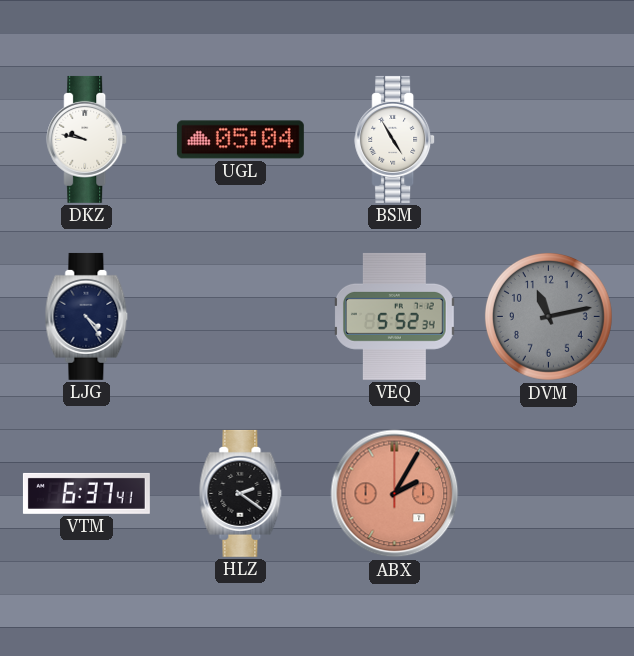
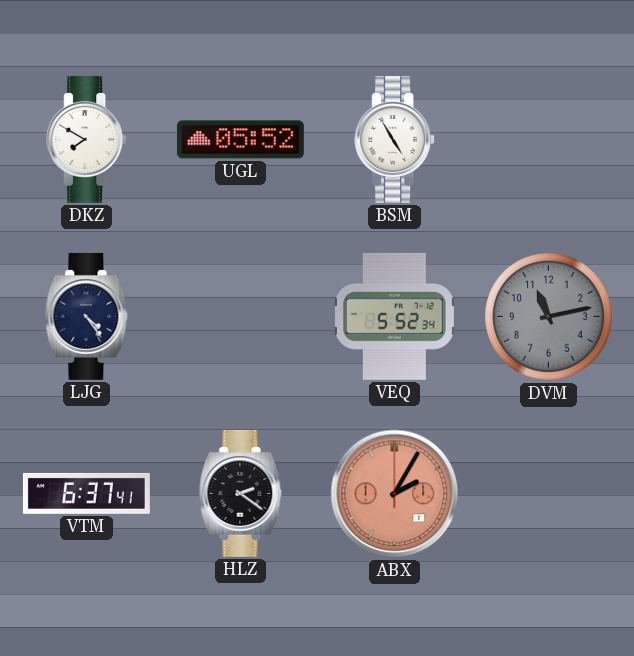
DKZ: 9:47 -> 7:50
UGL: 05:04 -> 05:52
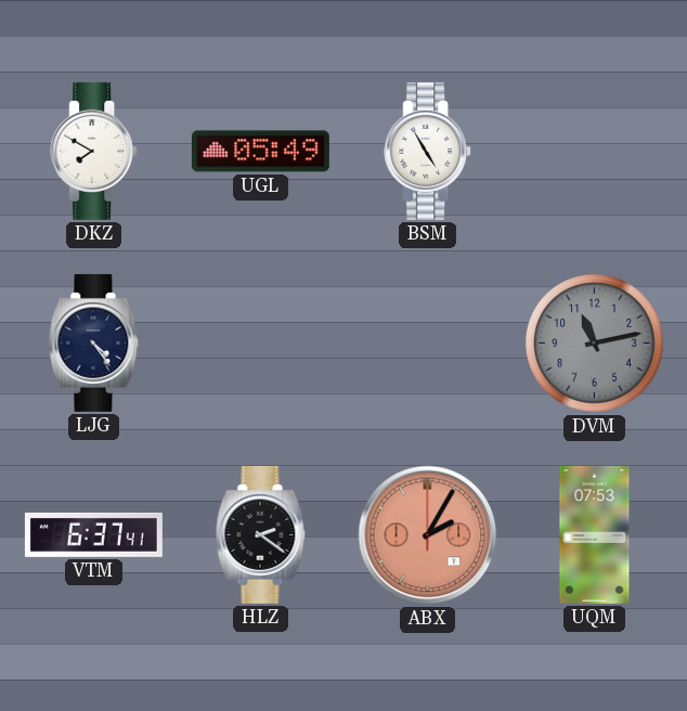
UGL: 05:52 -> 05:49
VEQ: 5:52 -> none
UQM: none -> 07:53
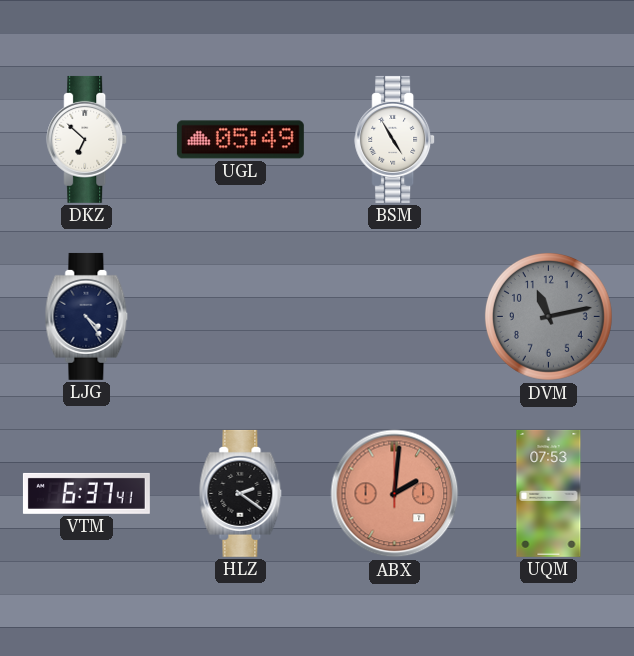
DKZ: 7:50 -> 6:52
ABX: 2:05 -> 2:01
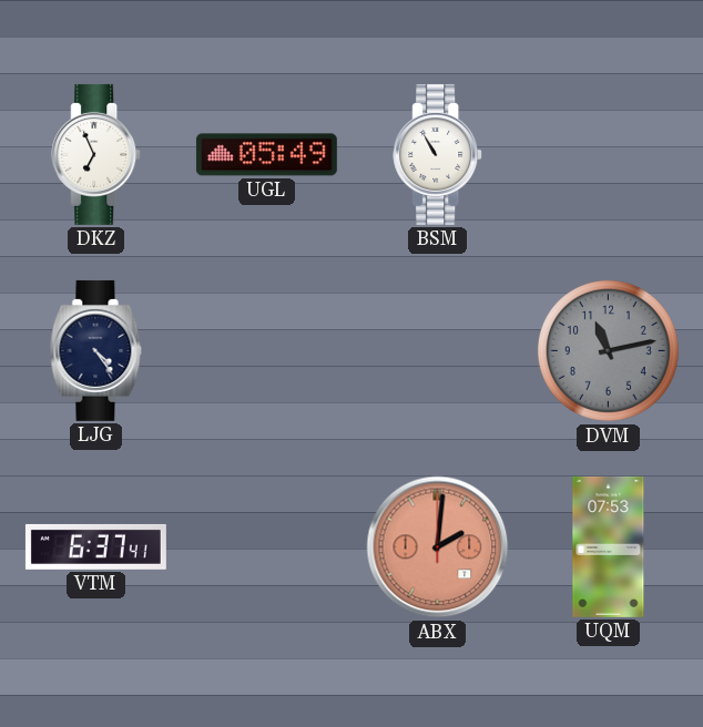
DKZ: 6:52 -> 6:56
BSM: 4:55 -> 10:55
HLZ: 2:21 -> none
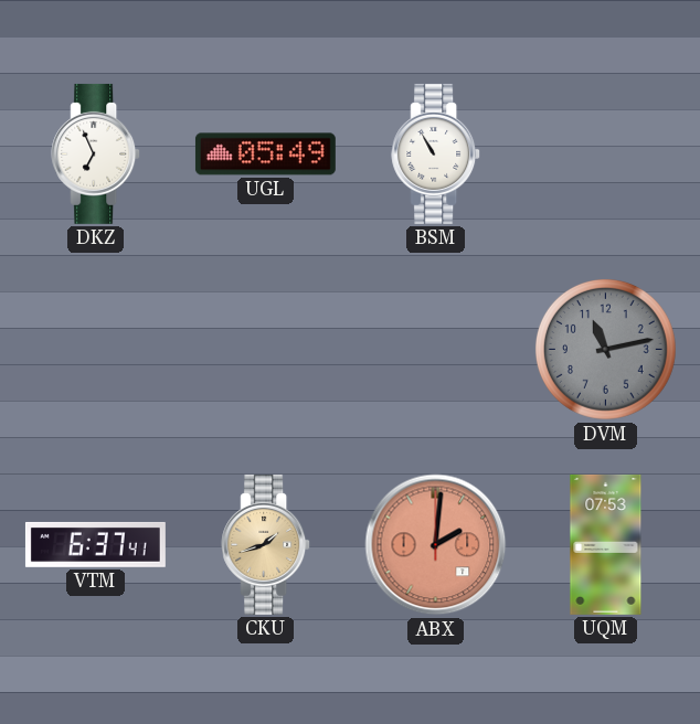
LJG: 4:24 -> none
CKU: none -> 1:42
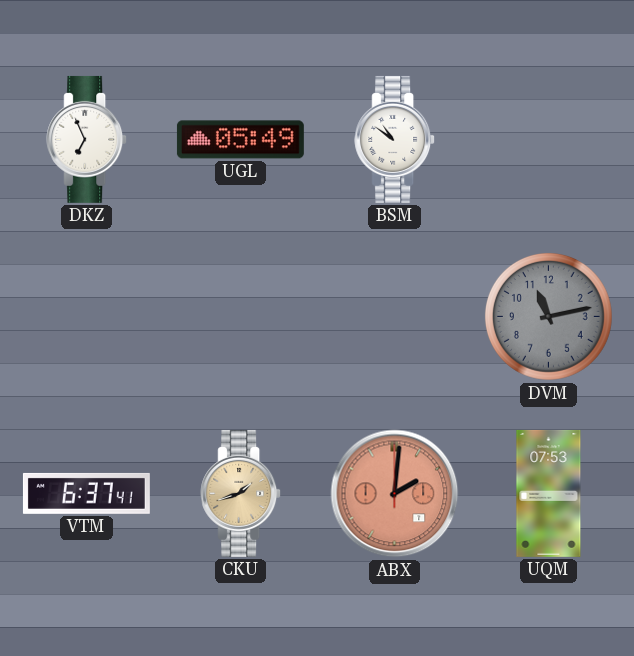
BSM: 10:55 -> 10:51
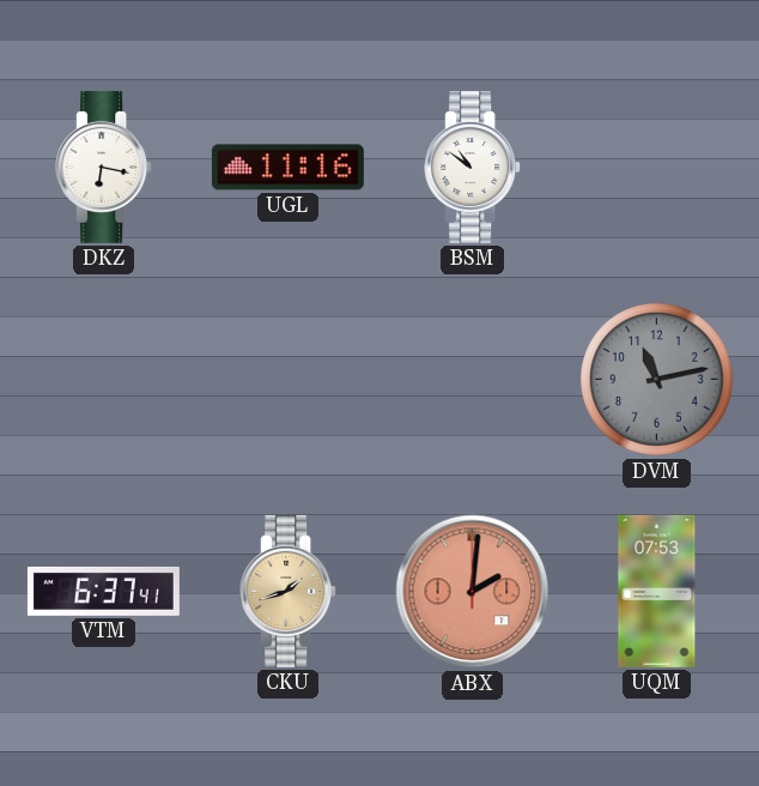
DKZ: 6:56 -> 6:17
UGL: 05:49 -> 11:16
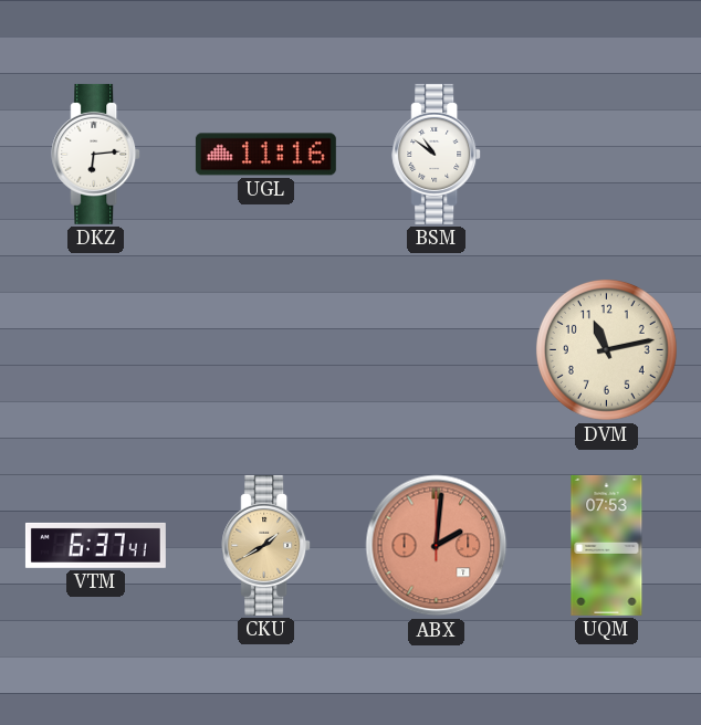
DKZ: 6:17 -> 6:14
DVM dial: grey -> cream
CKU: 1:42 -> 1:40
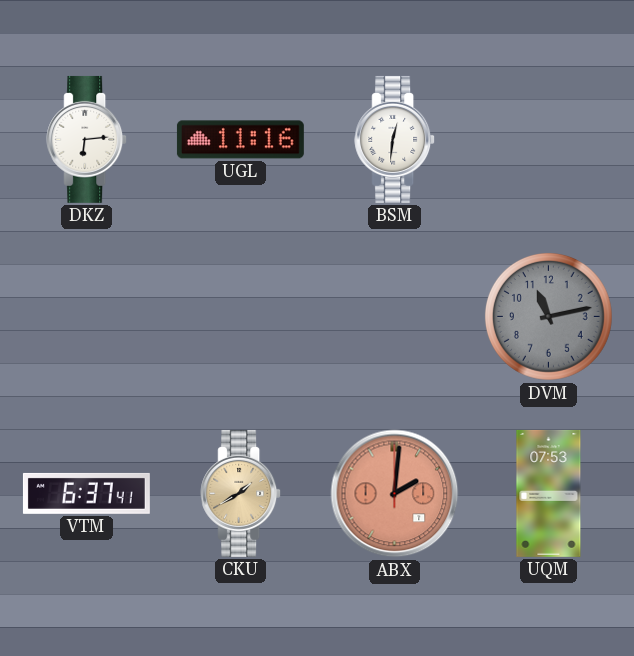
BSM: 10:51 -> 12:31
DVM dial: cream -> grey
